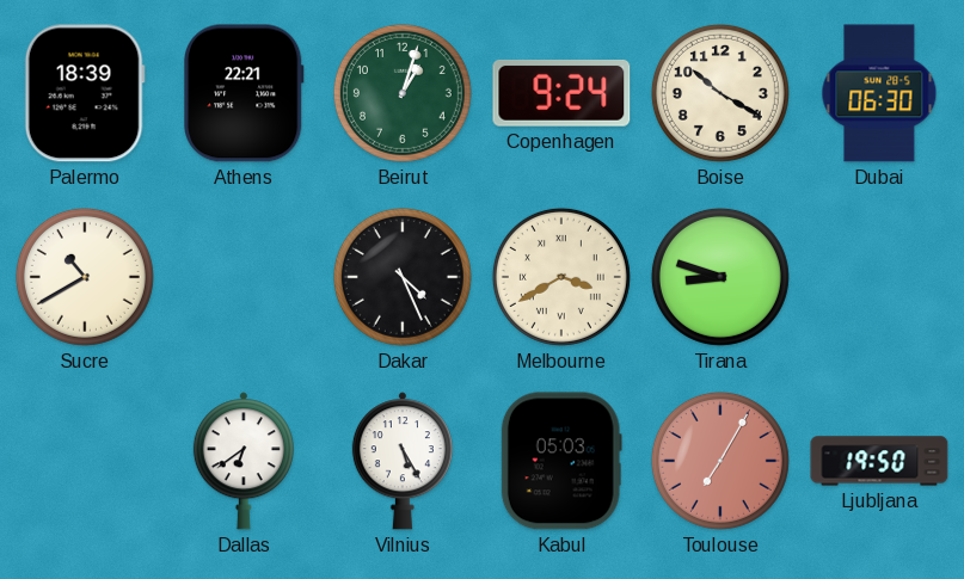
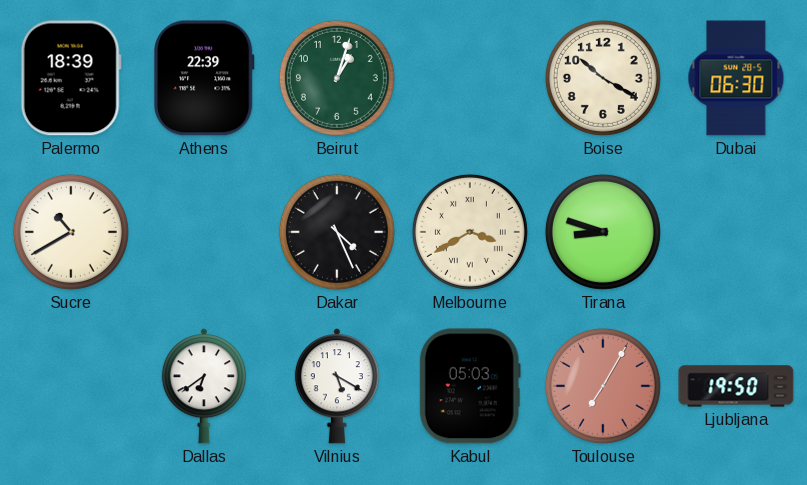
Athens: 22:21 -> 22:39
Copenhagen: 9:24 -> none
Vilnius: 5:25 -> 5:20
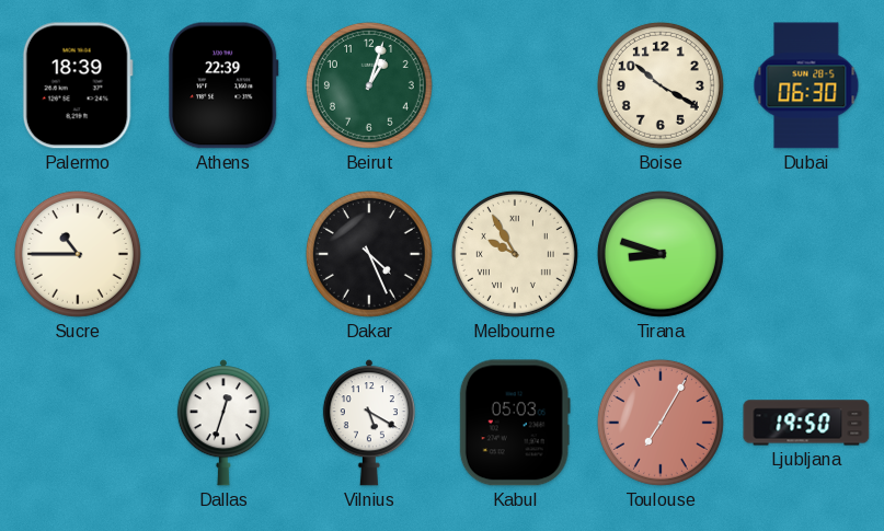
Sucre: 10:40 -> 10:45
Melbourne: 3:40 -> 9:55
Dallas: 6:39 -> 12:33
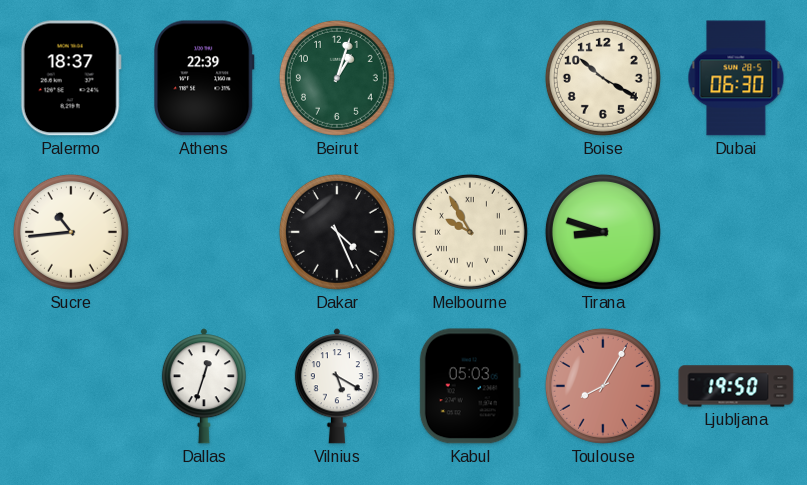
Palermo: 18:39 -> 18:37
Sucre: 10:45 -> 10:44
Toulouse: 7:05 -> 8:05
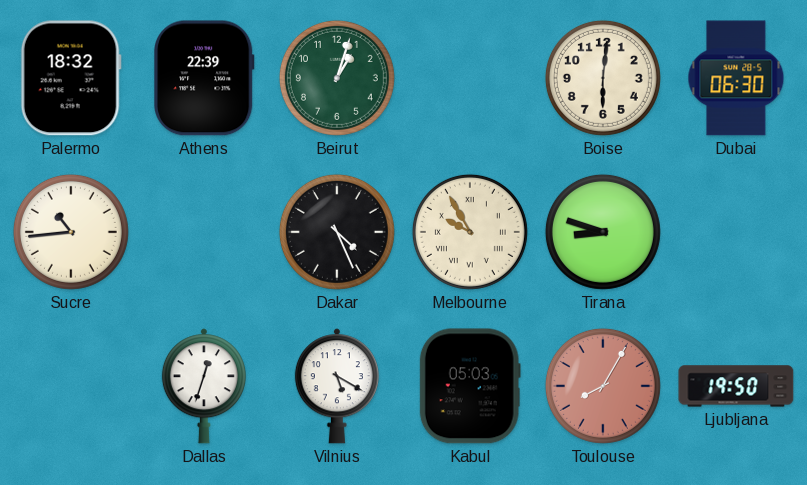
Palermo: 18:37 -> 18:32
Boise: 10:20 -> 6:01
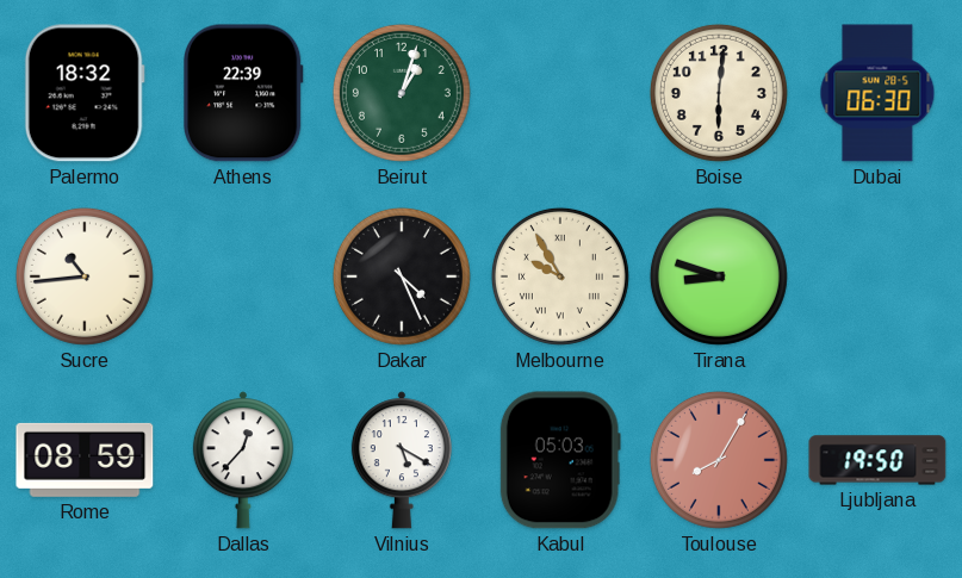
Rome: none -> 08:59
Dallas: 12:33 -> 12:37
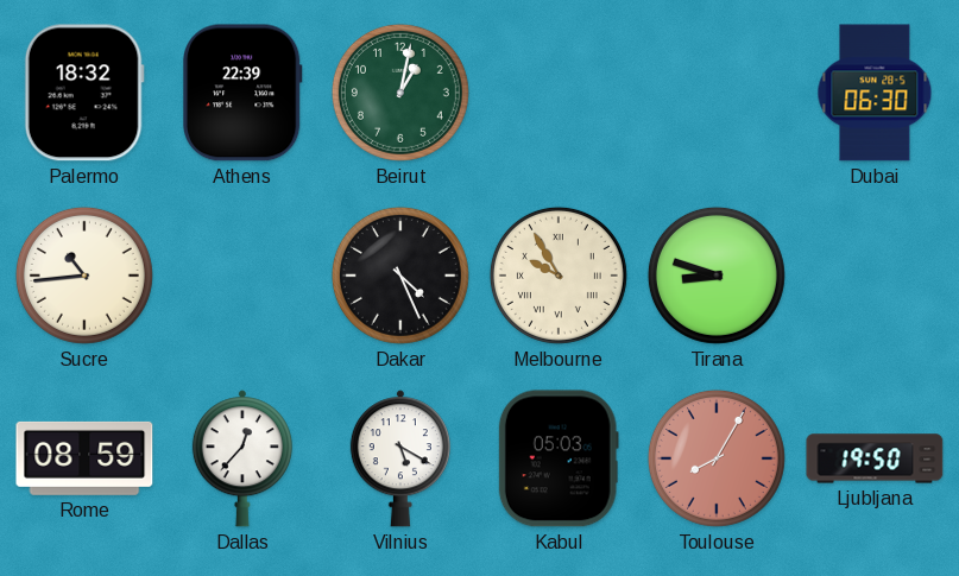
Beirut: 1:03 -> 1:02
Boise: 6:01 -> none
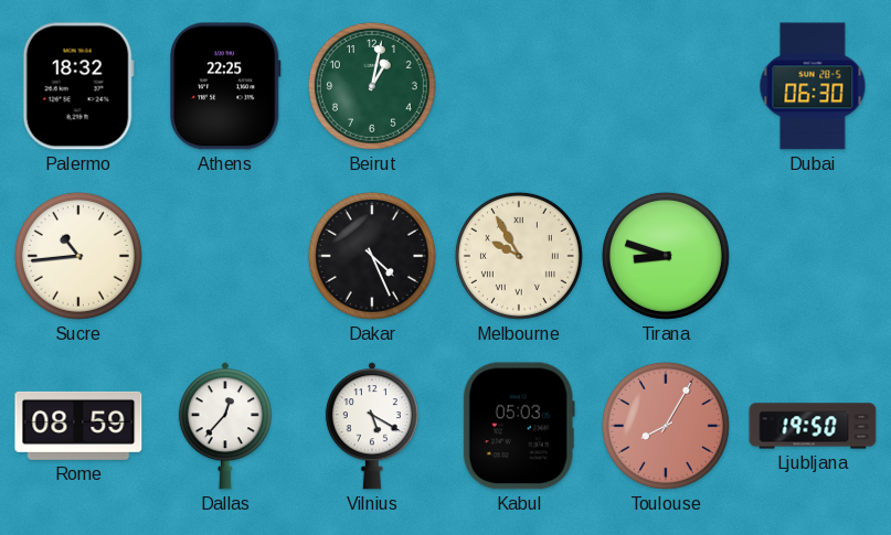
Athens: 22:39 -> 22:25
